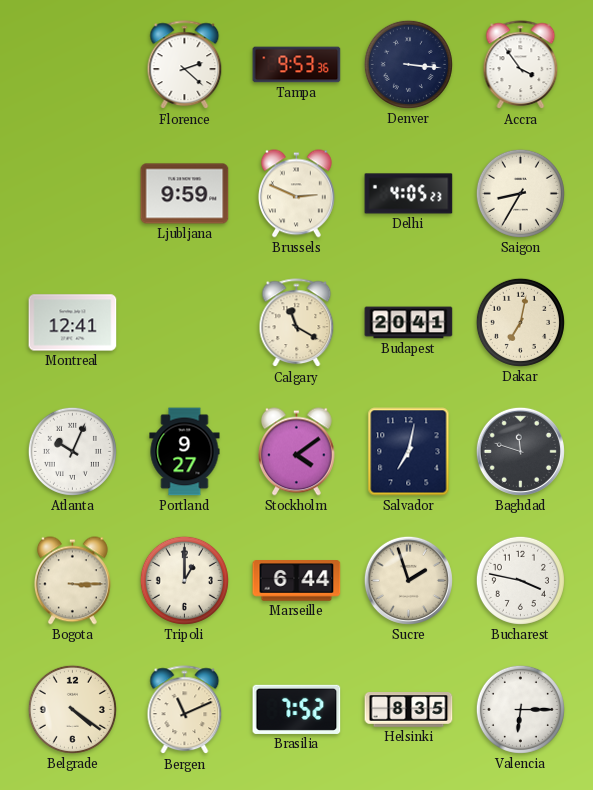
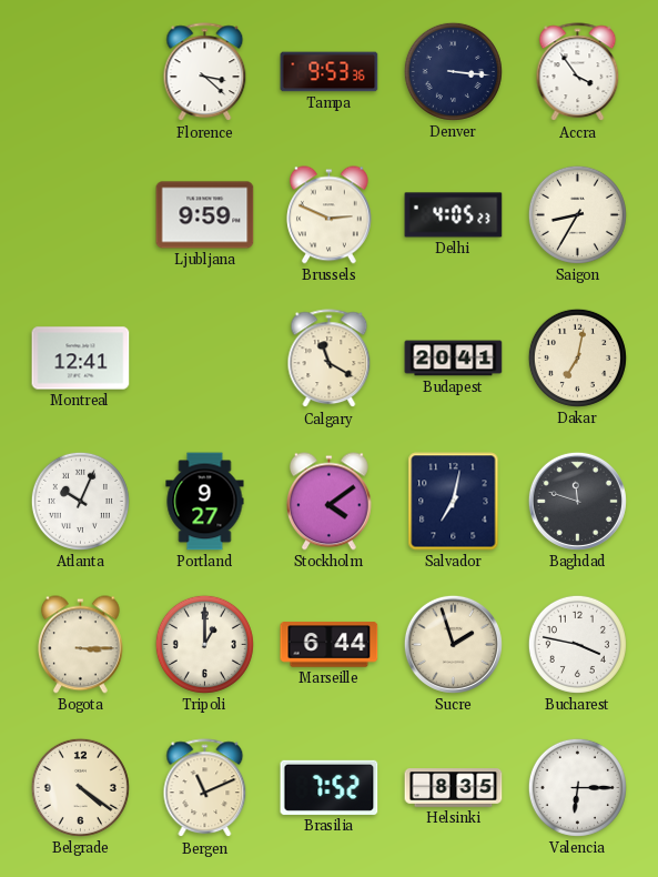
Florence: 2:22 -> 3:22
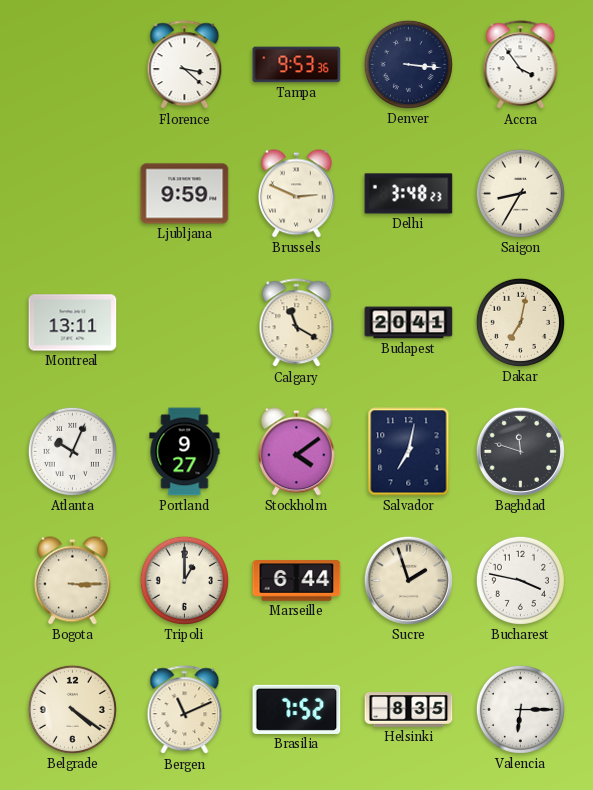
Delhi: 4:05 -> 3:48
Montreal: 12:41 -> 13:11
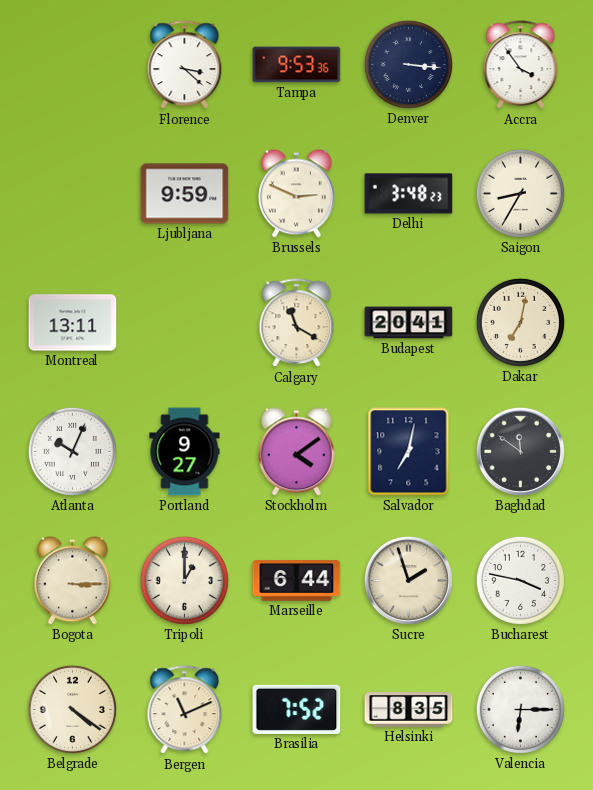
Baghdad: 11:48 -> 11:51
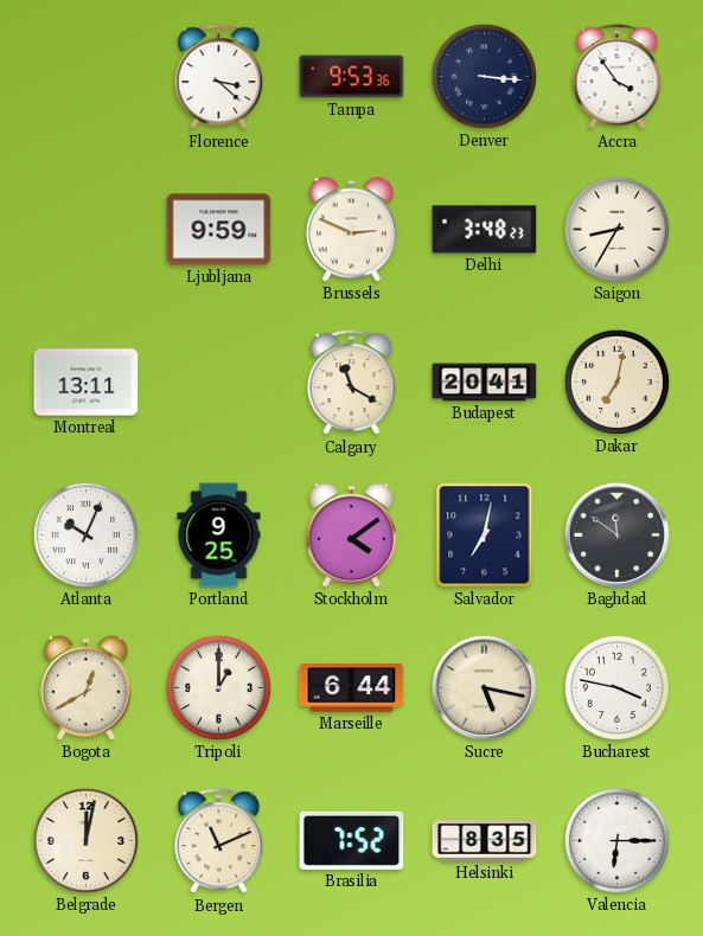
Portland: 9:27 -> 9:25
Bogota: 3:15 -> 12:40
Sucre: 1:57 -> 5:17
Belgrade: 4:21 -> 12:02
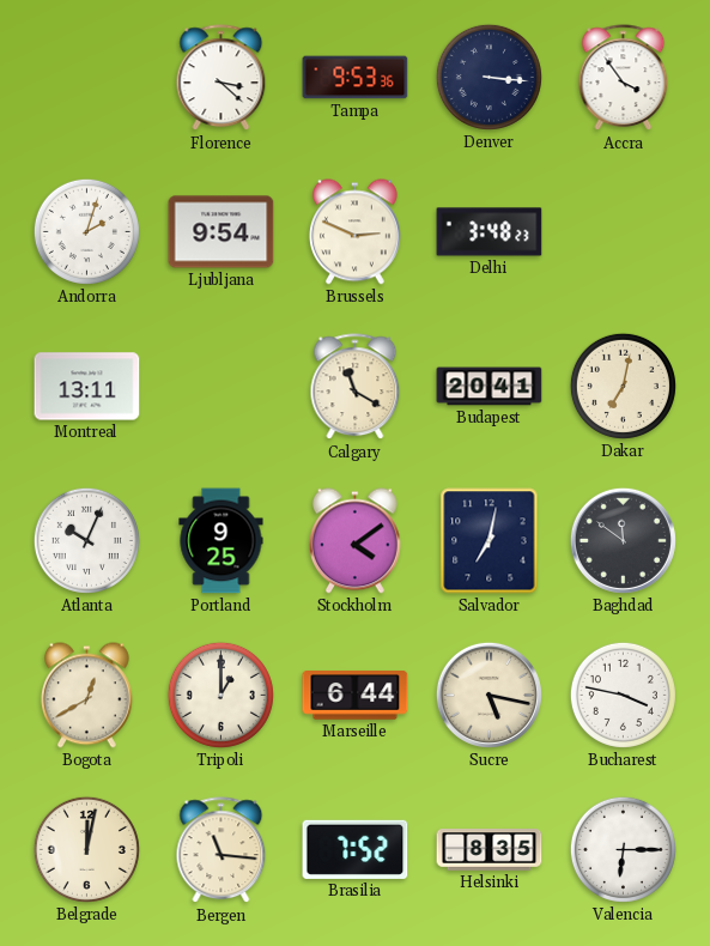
Andorra: none -> 2:03
Ljubljana: 9:59 -> 9:54
Saigon: 8:35 -> none
Bergen: 11:11 -> 11:16
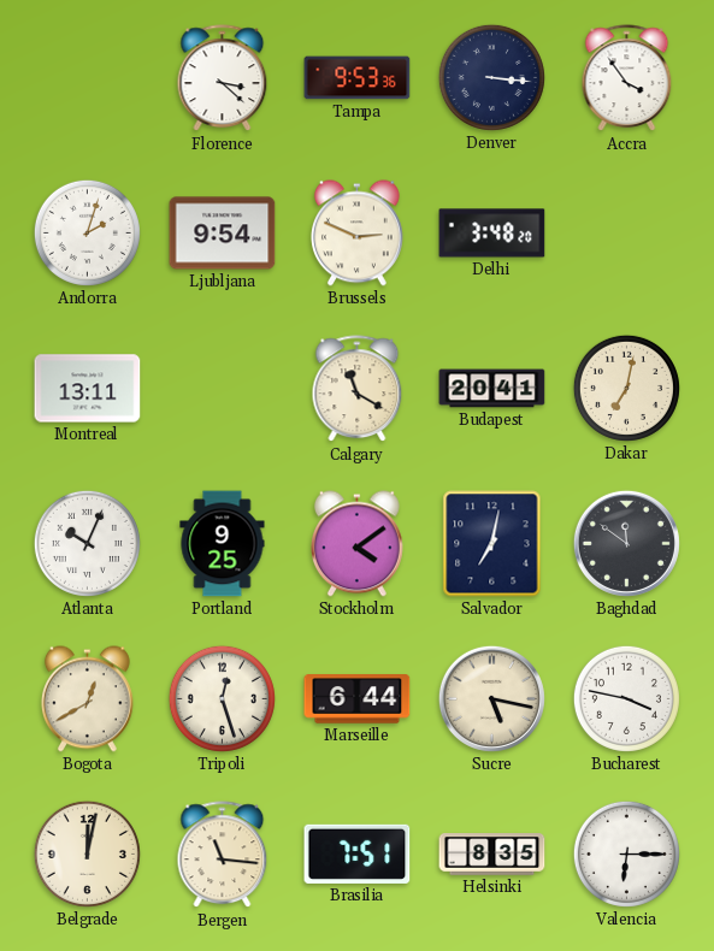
Delhi: 3:48:23 -> 3:48:20
Tripoli: 1:00 -> 12:27
Brasilia: 7:52 -> 7:51
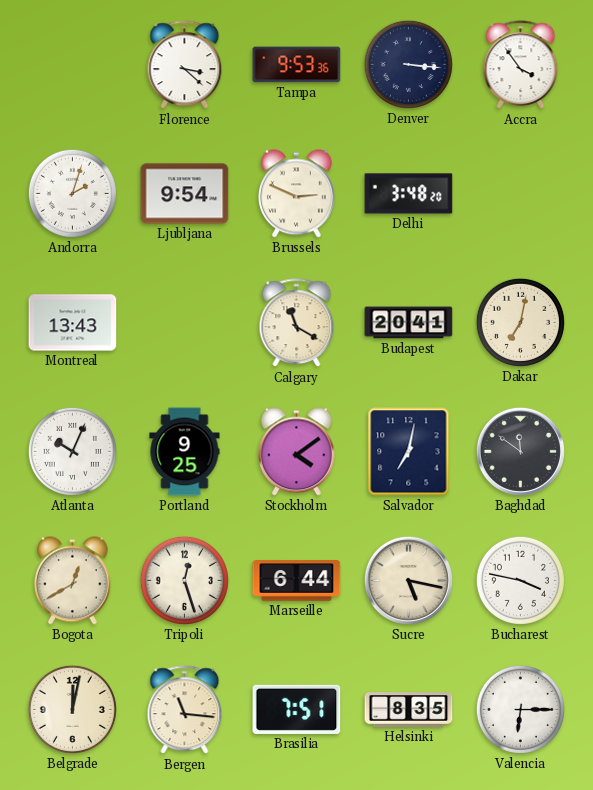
Montreal: 13:11 -> 13:43
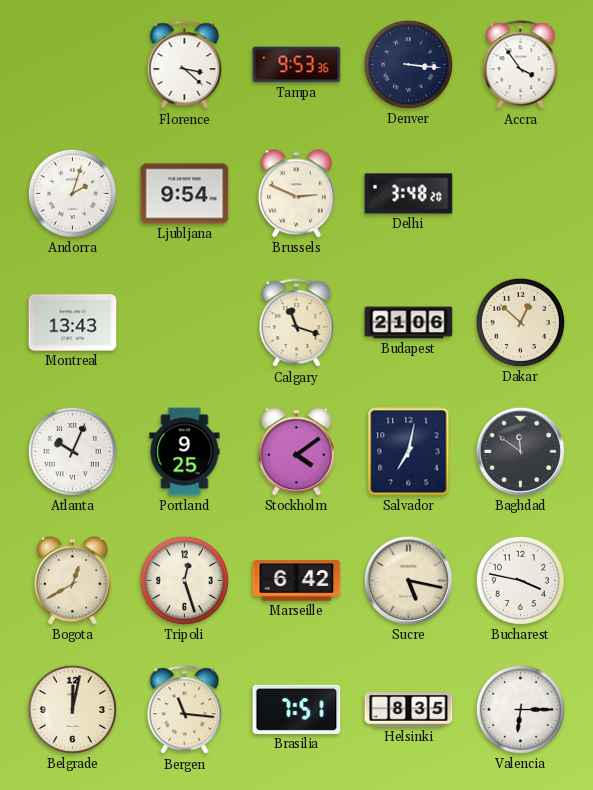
Calgary: 11:20 -> 11:18
Budapest: 20:41 -> 21:06
Dakar: 7:02 -> 12:52
Marseille: 6:44 -> 6:42
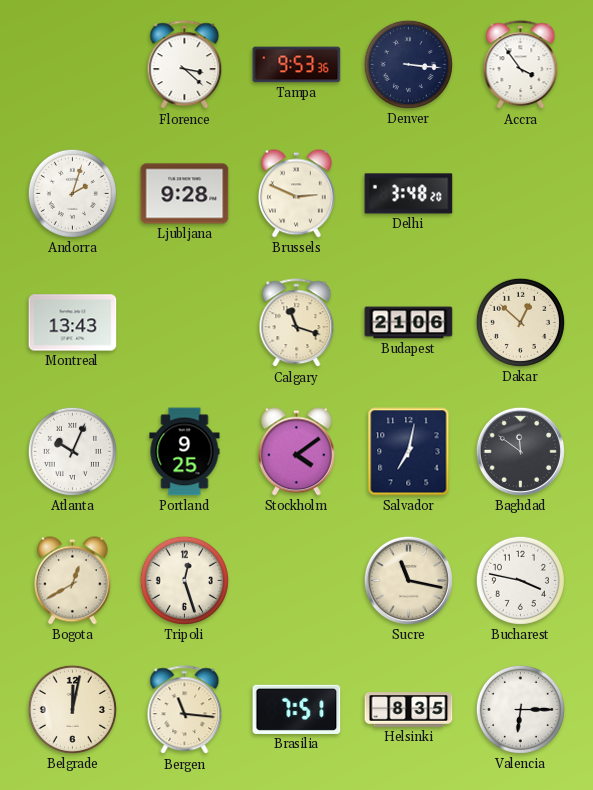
Ljubljana: 9:54 -> 9:28
Marseille: 6:42 -> none
Sucre: 5:17 -> 11:17
